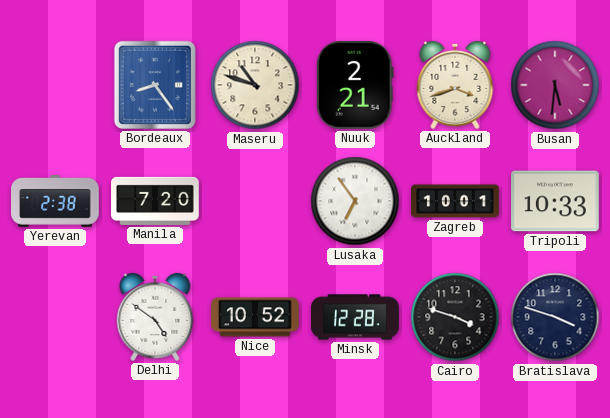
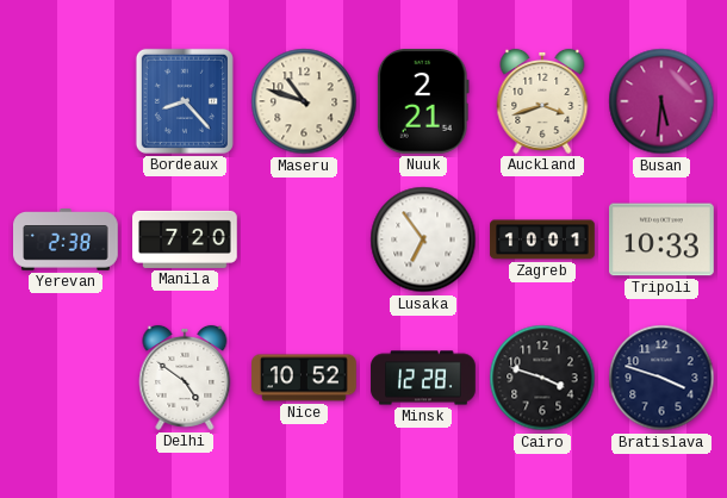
Bordeaux: 8:24 -> 8:23
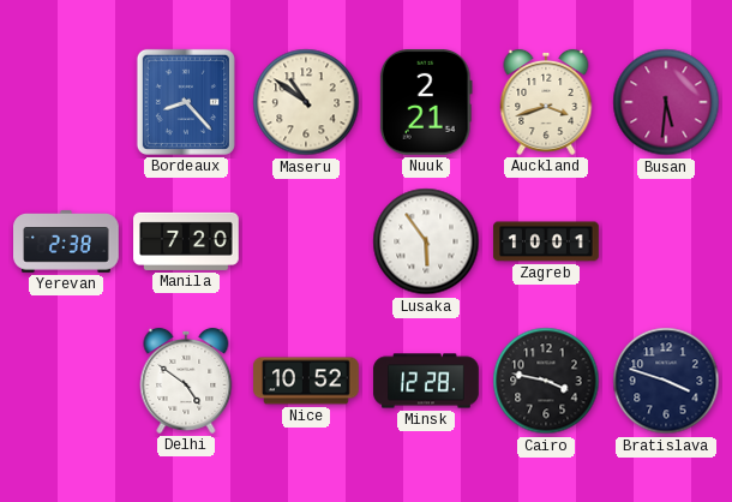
Maseru: 10:48 -> 10:51
Lusaka: 6:54 -> 5:54
Tripoli: 10:33 -> none
Cairo: 3:48 -> 3:47
